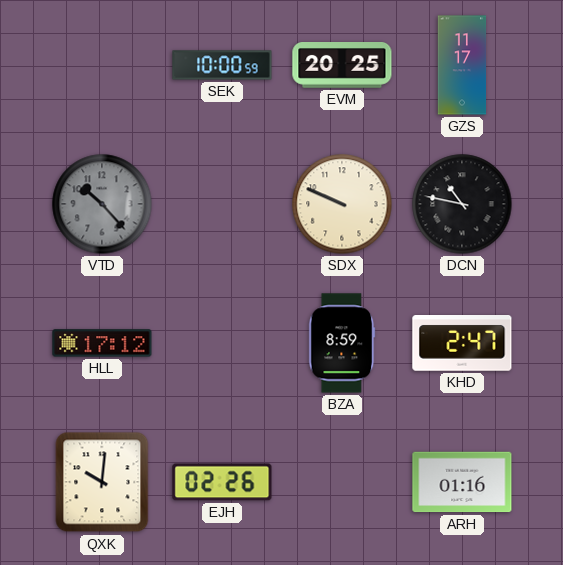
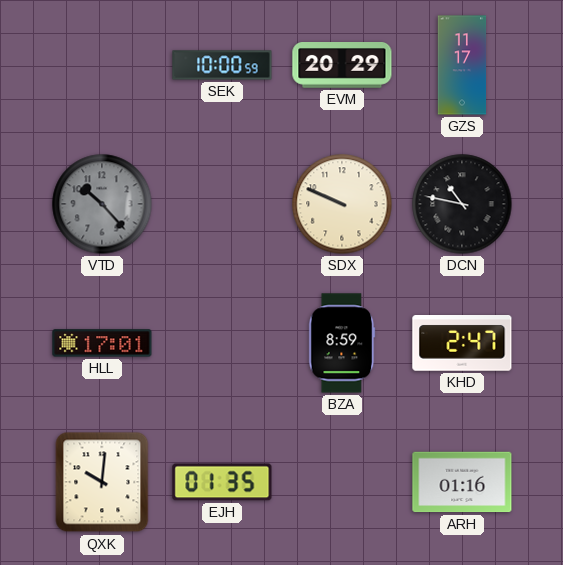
EVM: 20:25 -> 20:29
HLL: 17:12 -> 17:01
EJH: 02:26 -> 01:35
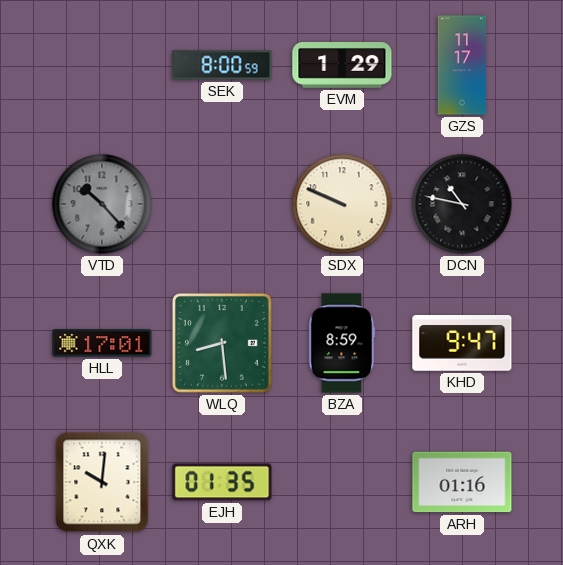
SEK: 10:00 -> 8:00
EVM: 20:29 -> 1:29
WLQ: none -> 8:29
KHD: 2:47 -> 9:47
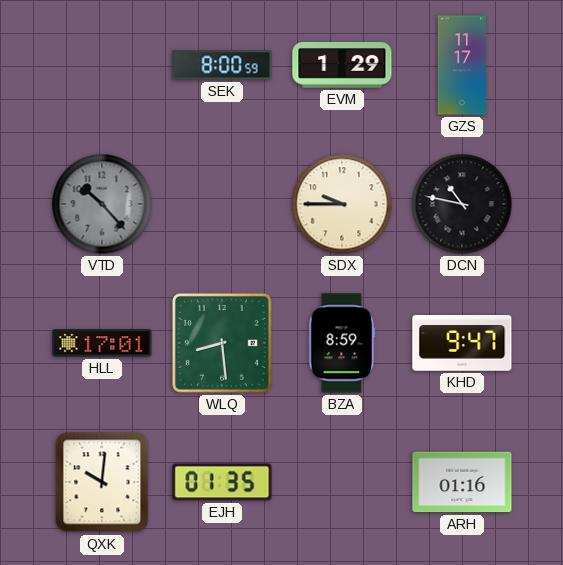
SDX: 9:49 -> 9:45
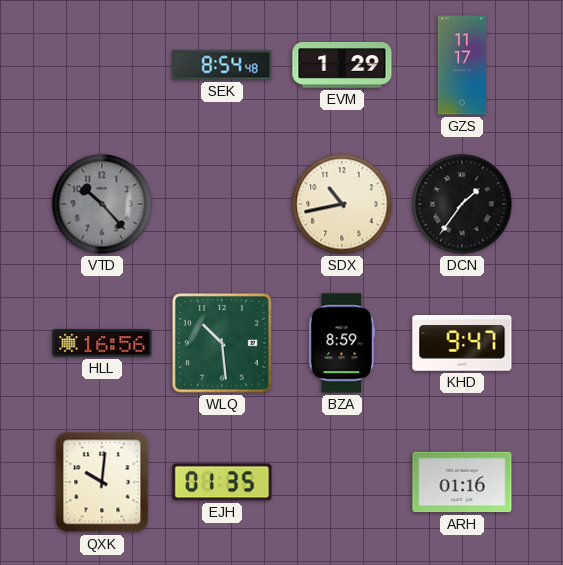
SEK: 8:00 -> 8:54
SDX: 9:45 -> 10:43
DCN: 10:47 -> 1:36
HLL: 17:01 -> 16:56
WLQ: 8:29 -> 10:29
